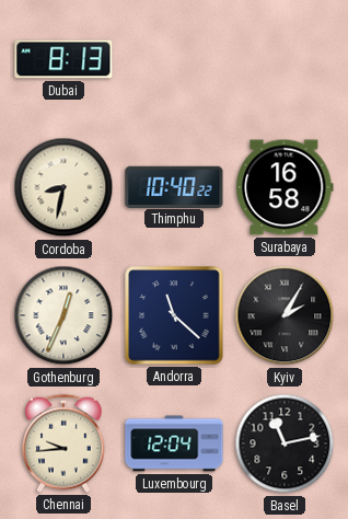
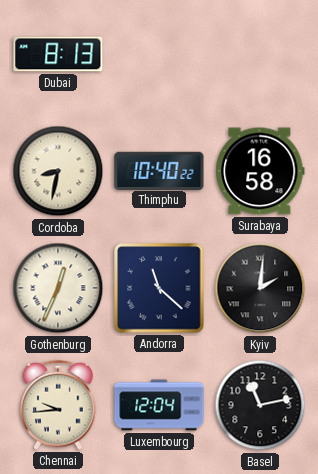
Kyiv: 2:05 -> 2:01
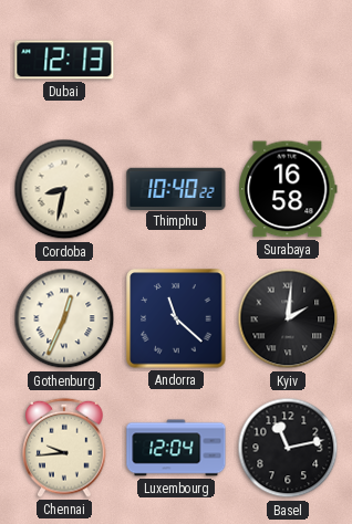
Dubai: 8:13 -> 12:13
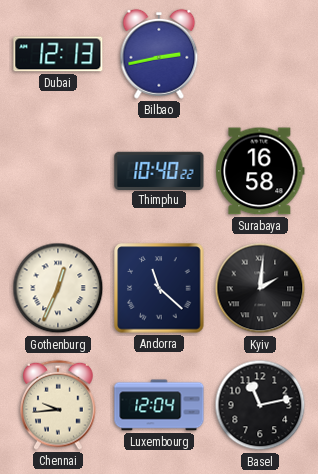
Bilbao: none -> 2:43
Cordoba: 8:32 -> none
